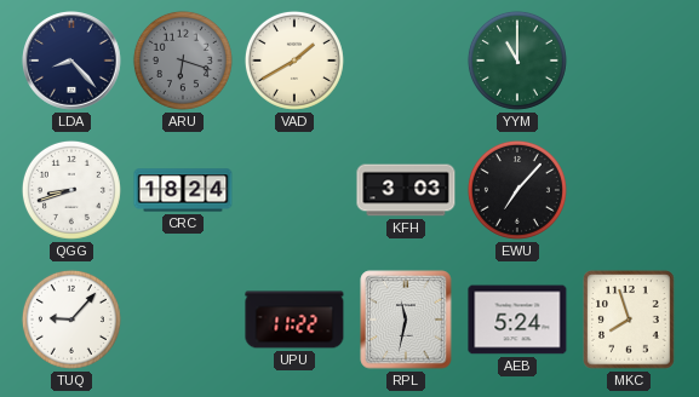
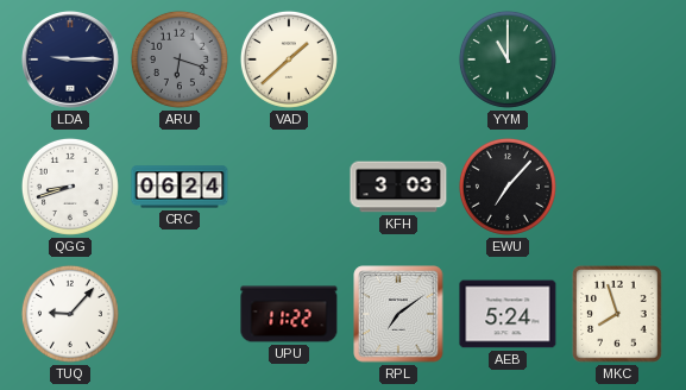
LDA: 8:23 -> 9:15
VAD: 1:40 -> 1:38
CRC: 18:24 -> 06:24
RPL: 11:32 -> 7:09
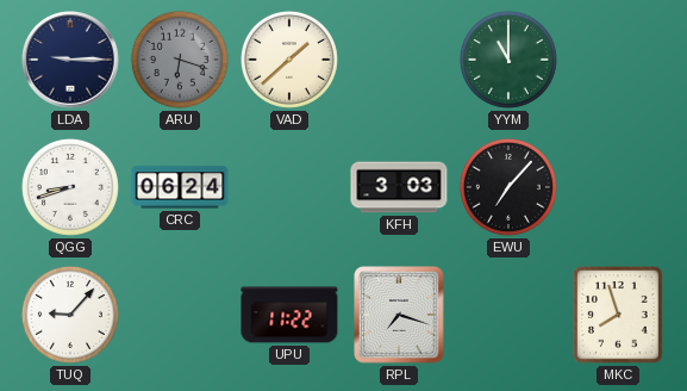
RPL: 7:09 -> 7:18
AEB: 5:24 -> none
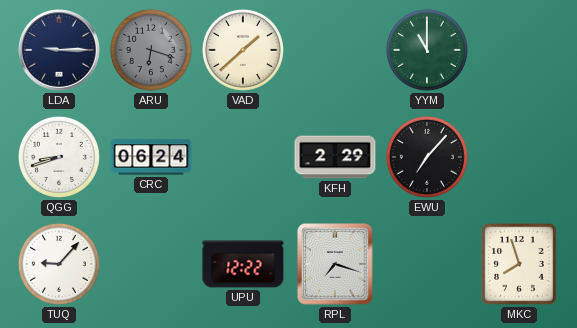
KFH: 3:03 -> 2:29
UPU: 11:22 -> 12:22
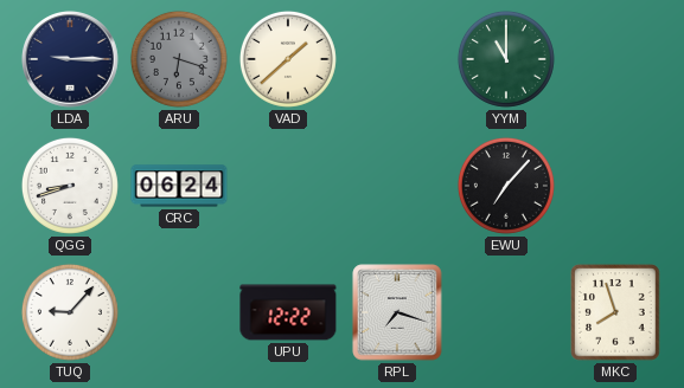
KFH: 2:29 -> none
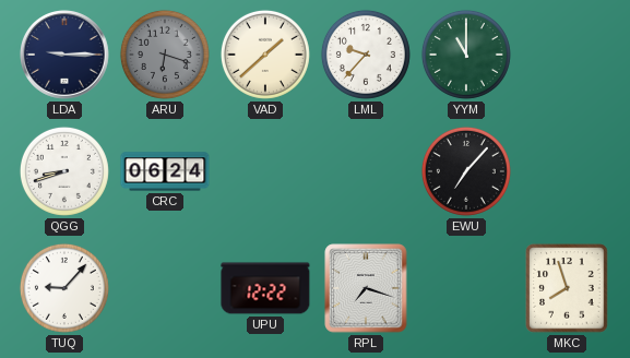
LML: none -> 9:37
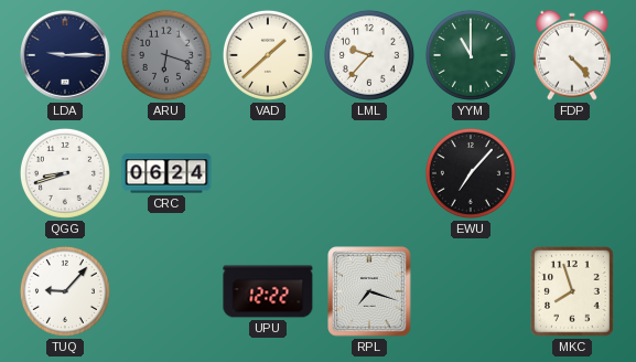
FDP: none -> 4:23
